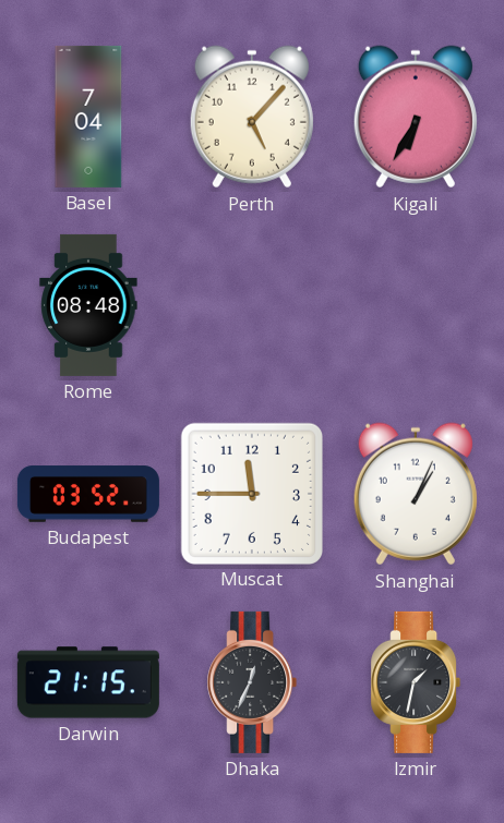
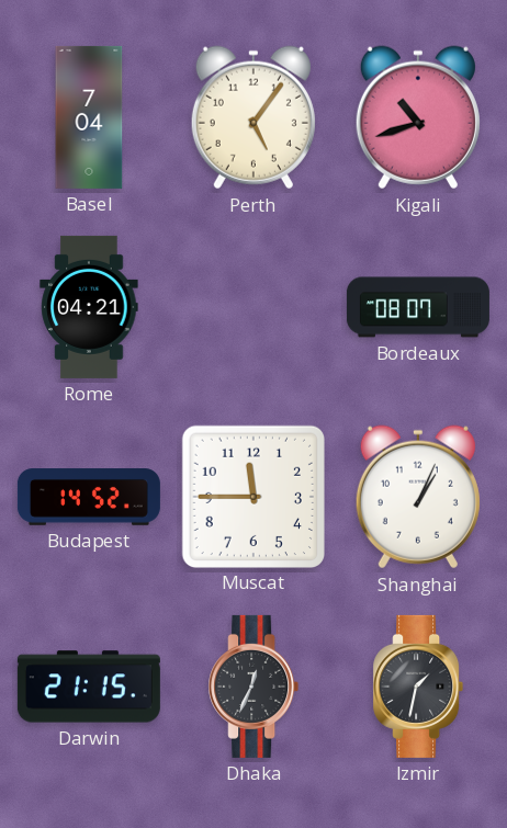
Perth: 5:07 -> 5:06
Kigali: 6:35 -> 10:42
Rome: 08:48 -> 04:21
Bordeaux: none -> 08:07
Budapest: 03:52 -> 14:52
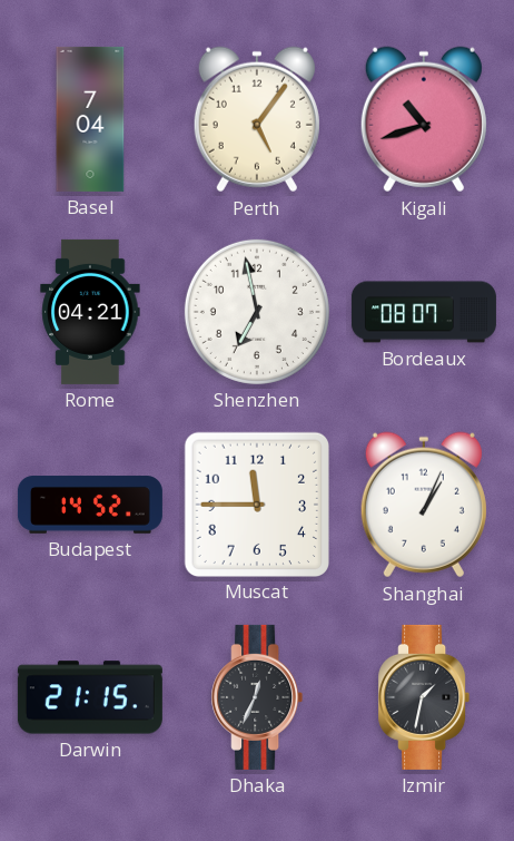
Shenzhen: none -> 6:58
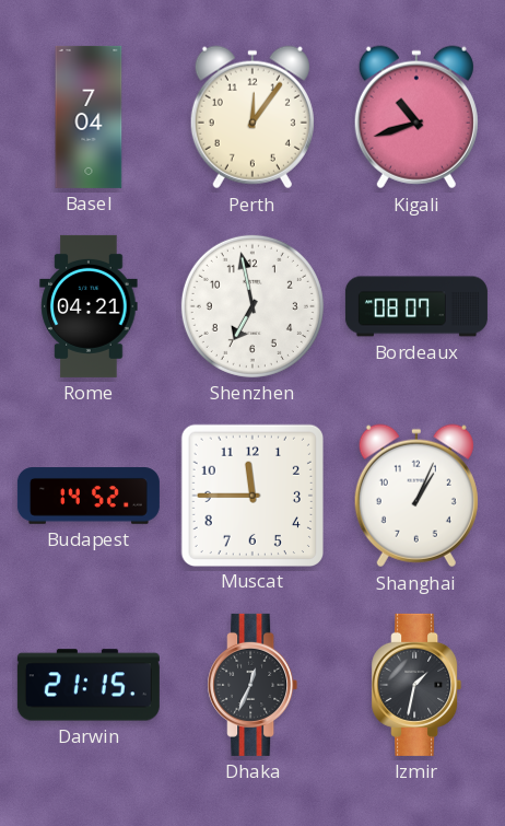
Perth: 5:06 -> 12:06
